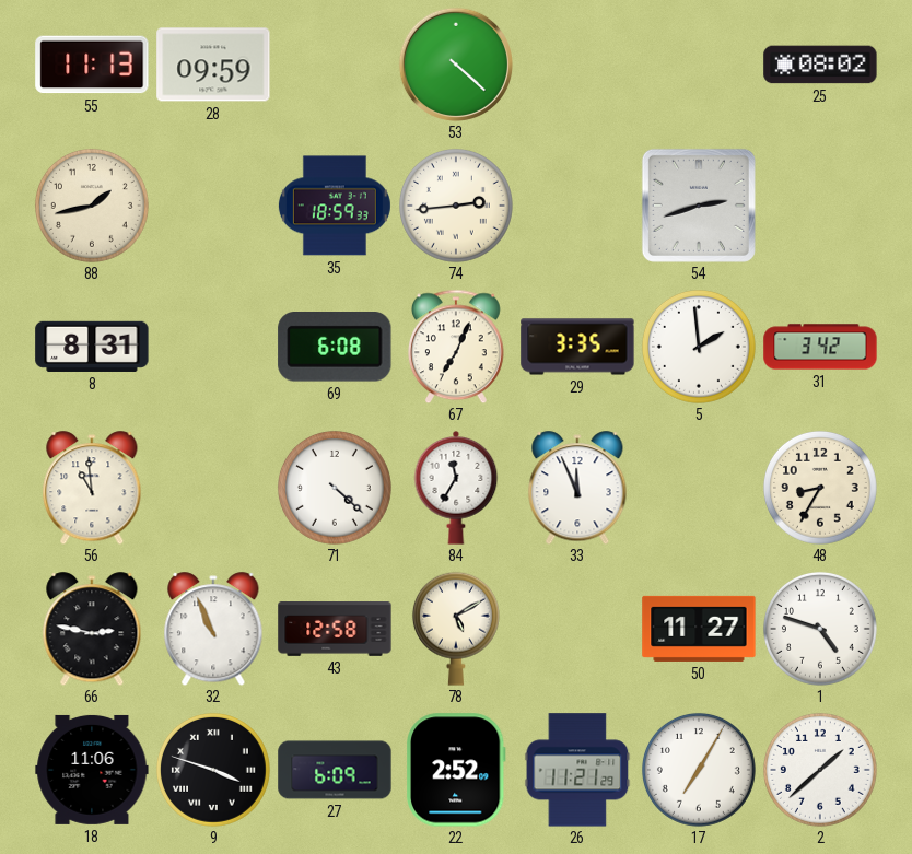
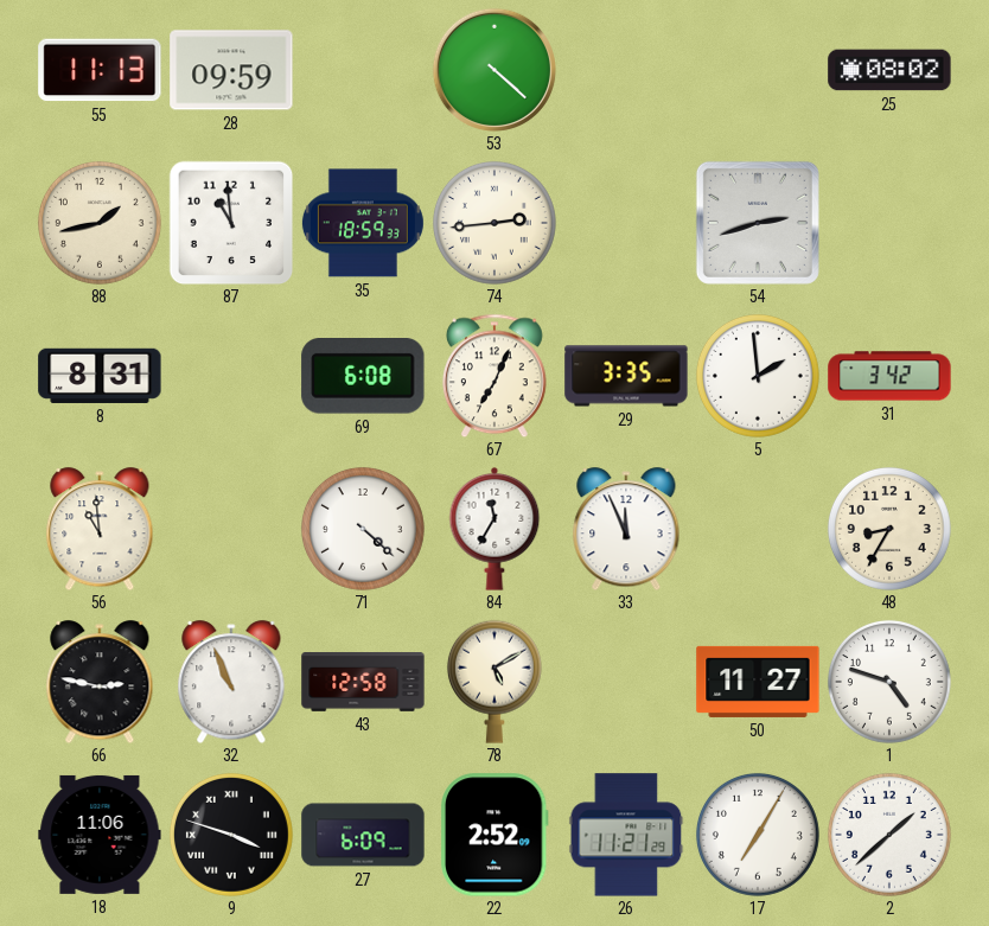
87: none -> 10:59
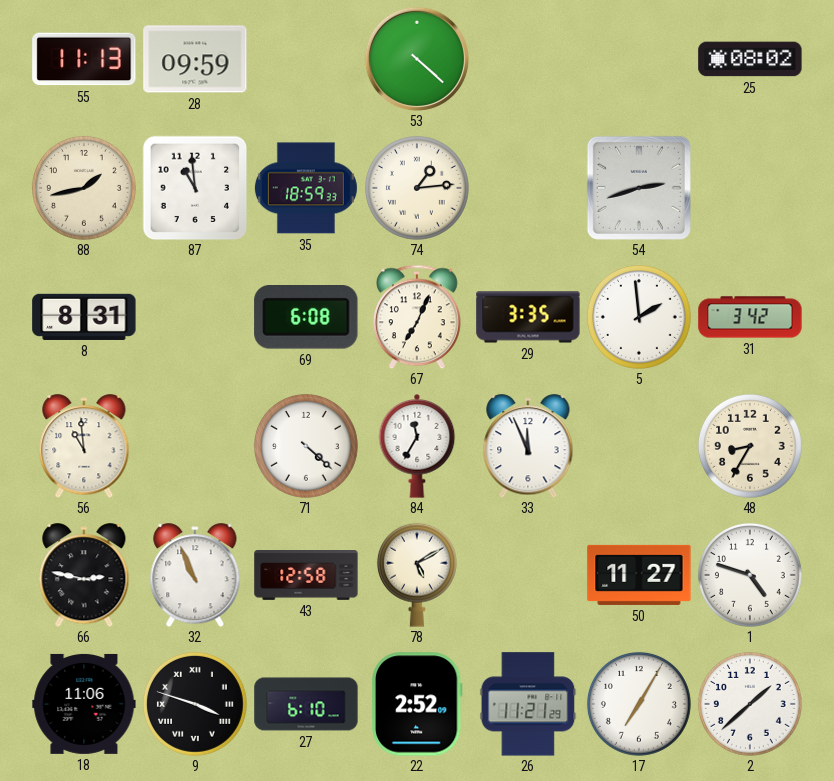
74: 2:44 -> 1:14
27: 6:09 -> 6:10
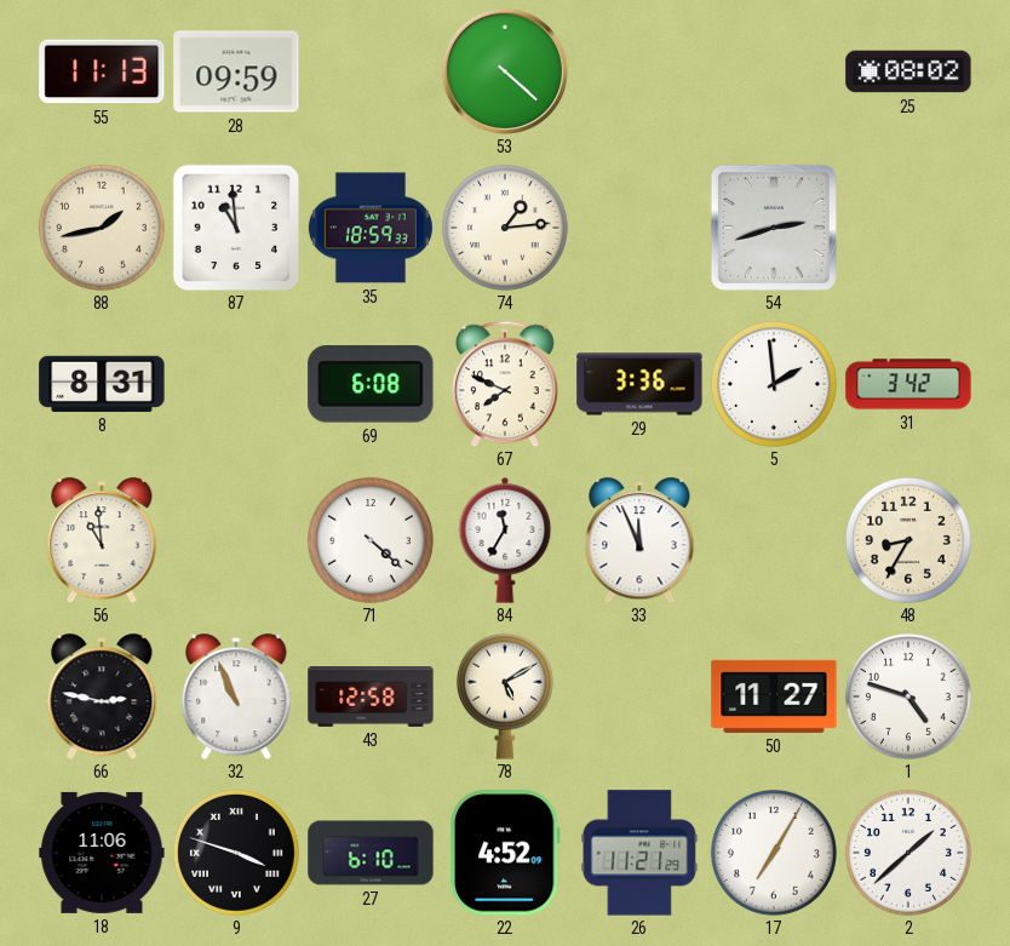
67: 7:04 -> 7:49
29: 3:35 -> 3:36
22: 2:52 -> 4:52
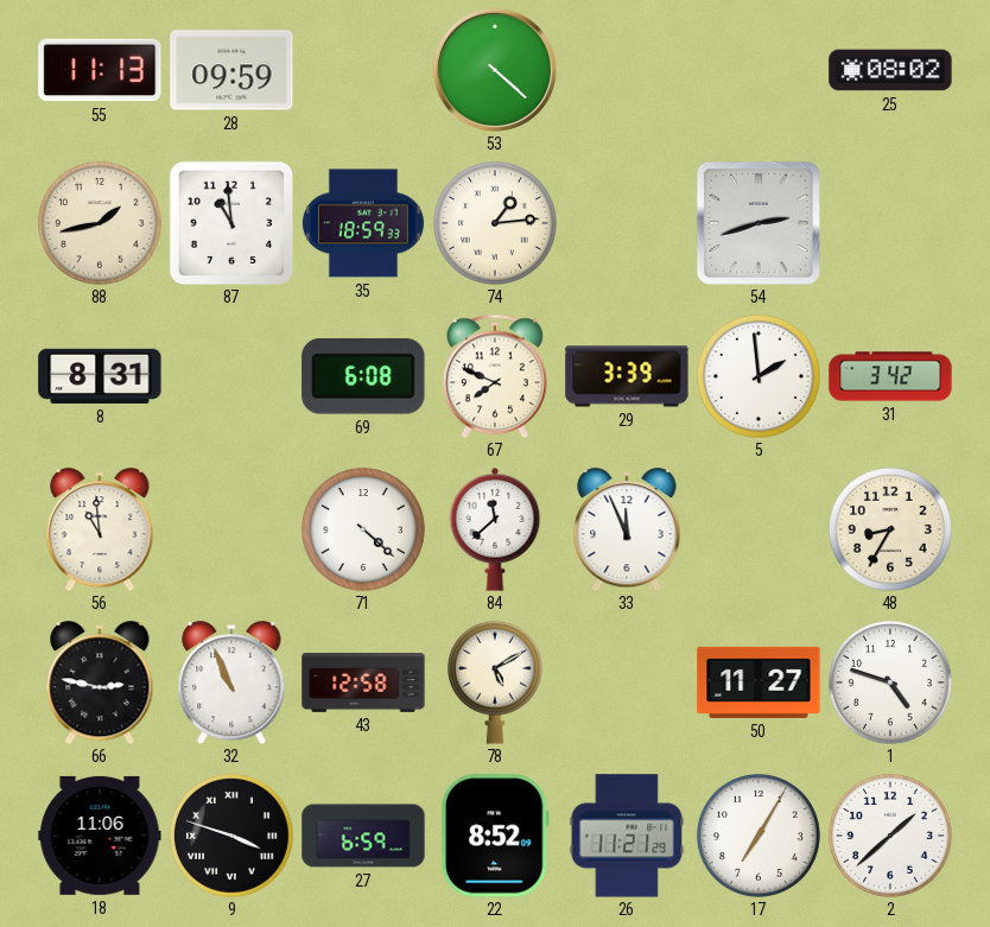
29: 3:36 -> 3:39
84: 11:35 -> 11:38
27: 6:10 -> 6:59
22: 4:52 -> 8:52
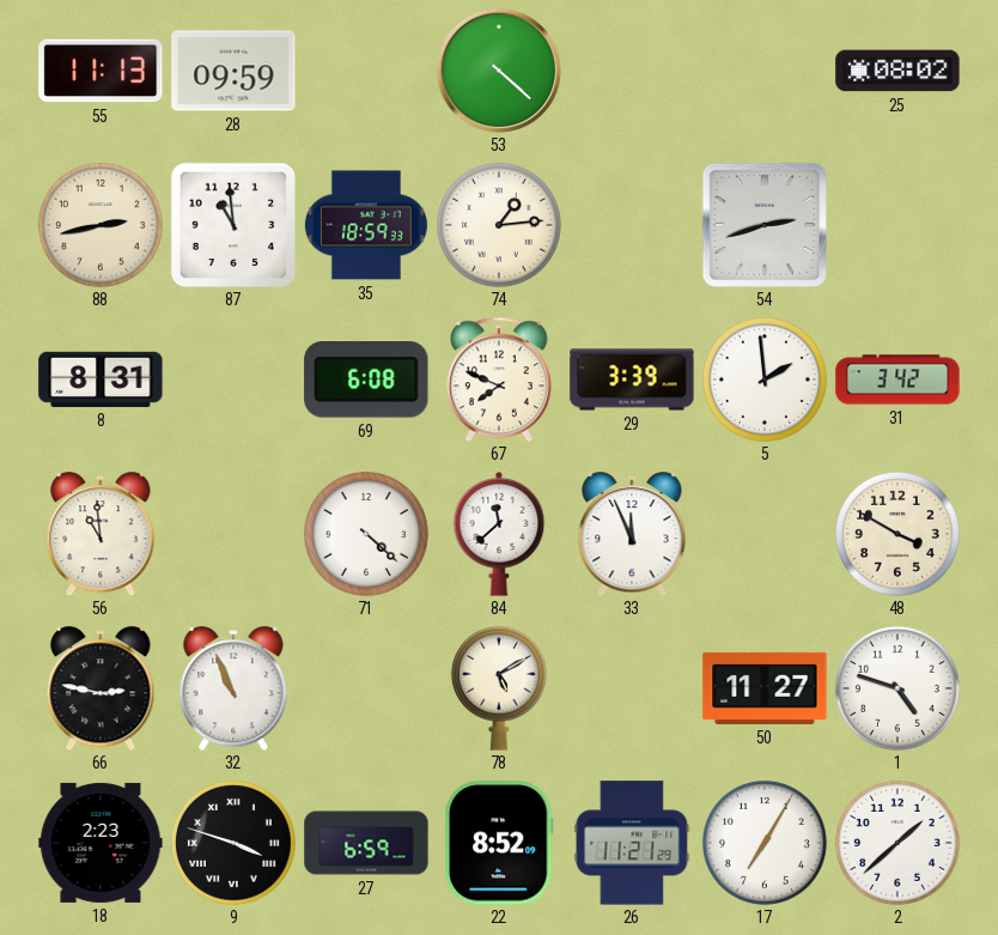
88: 1:43 -> 2:43
48: 8:35 -> 3:50
43: 12:58 -> none
18: 11:06 -> 2:23
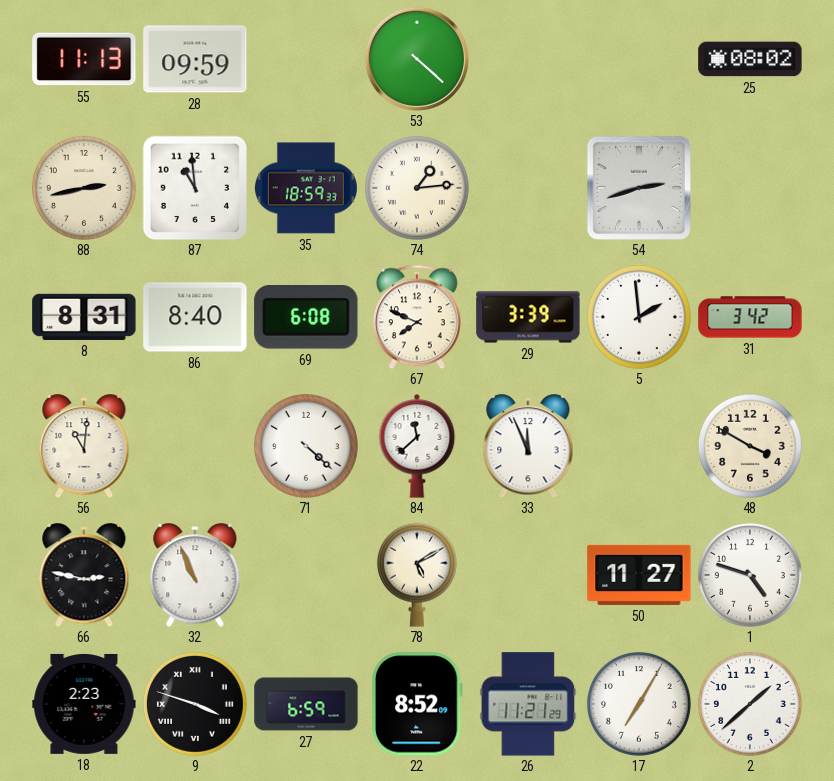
86: none -> 8:40
56: 10:59 -> 11:01
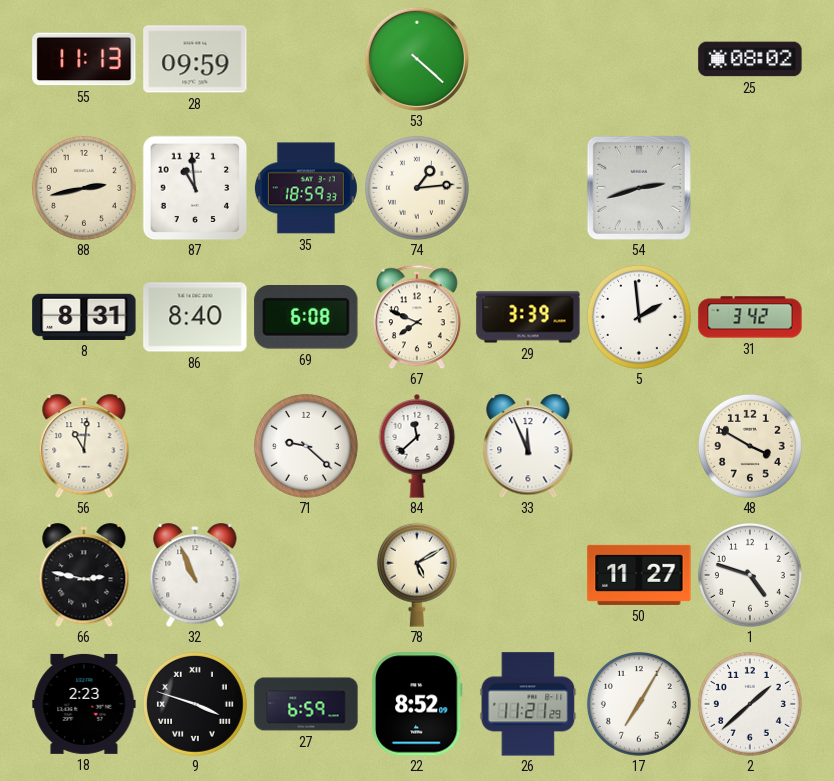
71: 4:22 -> 9:22
